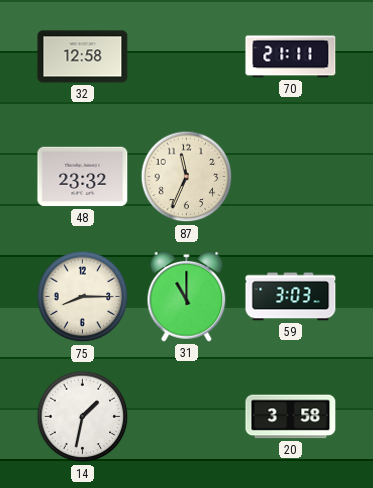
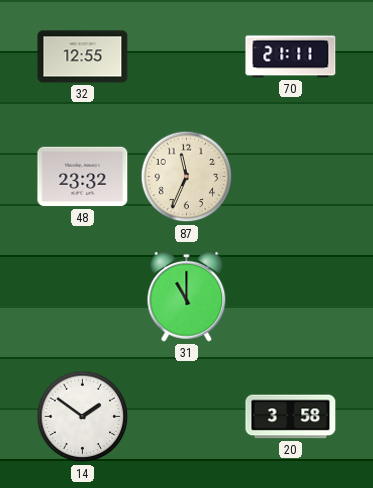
32: 12:58 -> 12:55
75: 8:15 -> none
59: 3:03 -> none
14: 1:32 -> 1:51
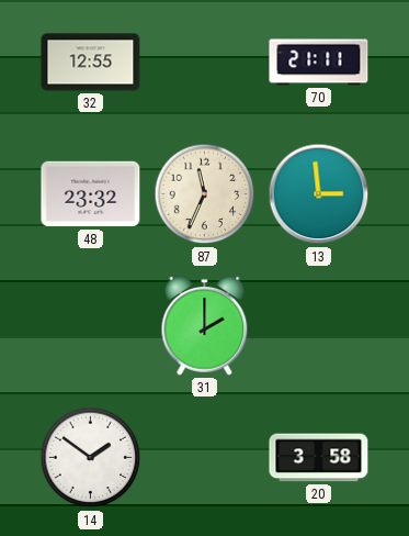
13: none -> 2:59
31: 11:00 -> 2:00
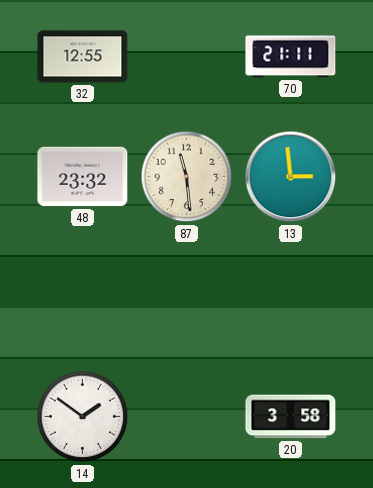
87: 11:34 -> 11:29
31: 2:00 -> none
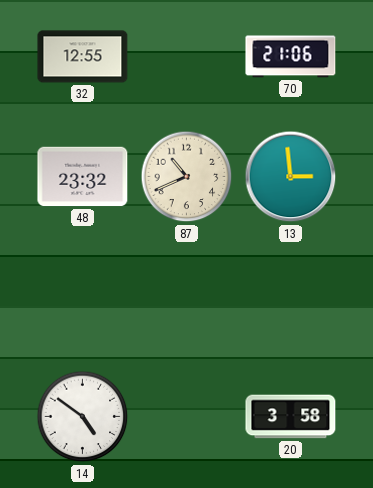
70: 21:11 -> 21:06
87: 11:29 -> 10:41
14: 1:51 -> 4:51
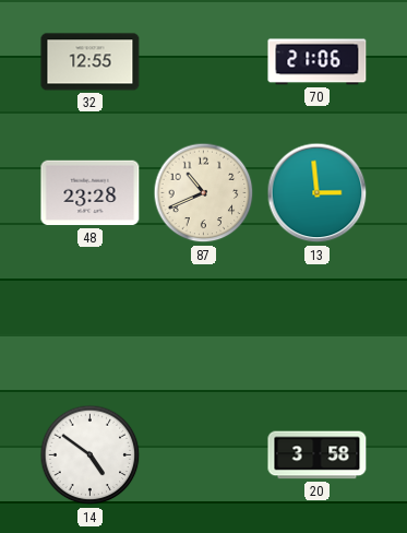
48: 23:32 -> 23:28
